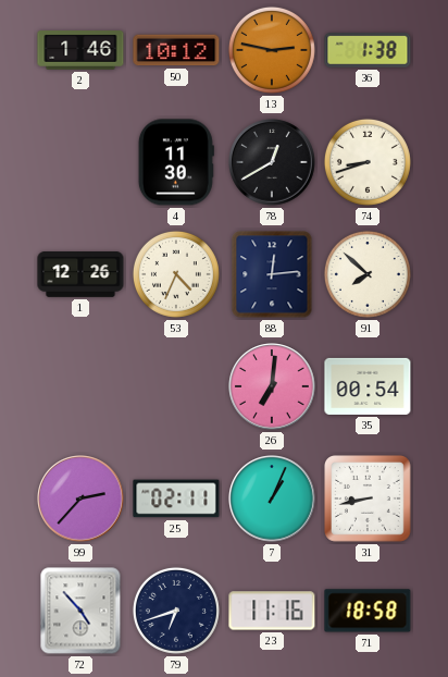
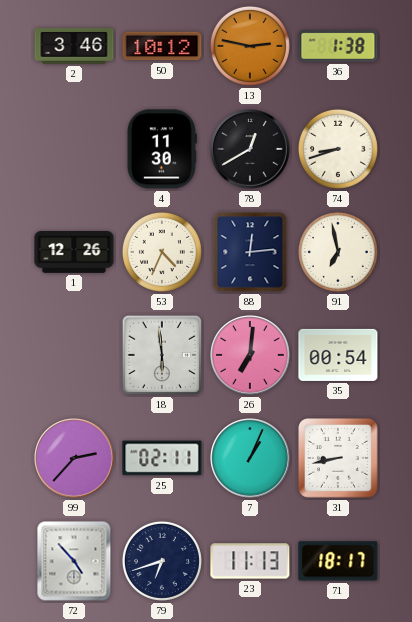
2: 1:46 -> 3:46
91: 7:52 -> 6:58
18: none -> 5:59
23: 11:16 -> 11:13
71: 18:58 -> 18:17
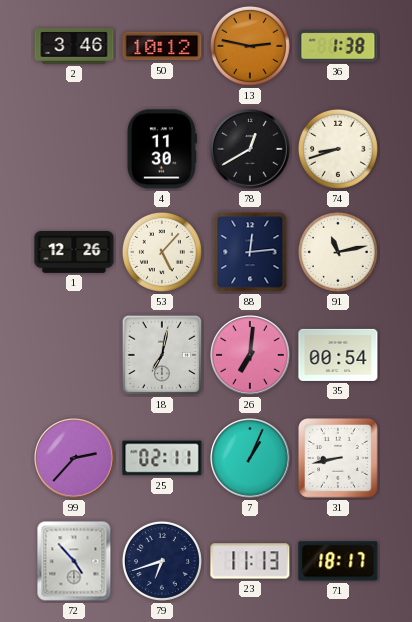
53: 4:34 -> 5:07
91: 6:58 -> 11:13
18: 5:59 -> 7:02
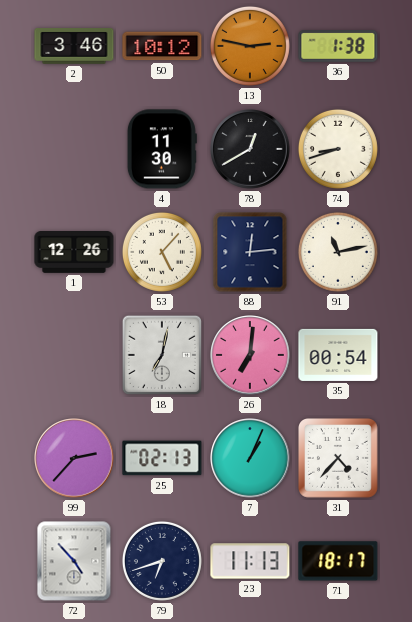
25: 02:11 -> 02:13
31: 8:43 -> 4:37
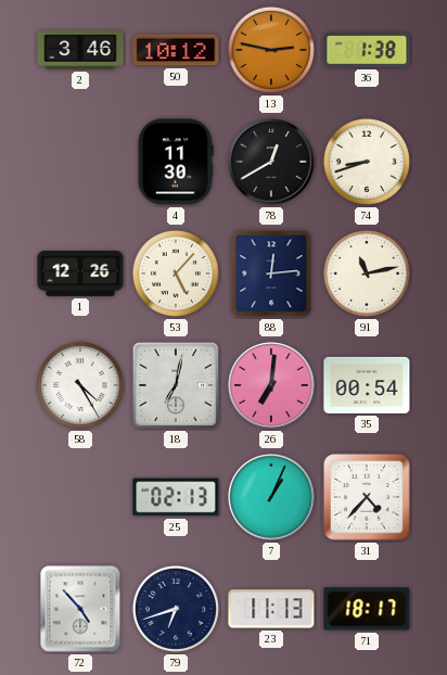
58: none -> 4:25
99: 2:37 -> none
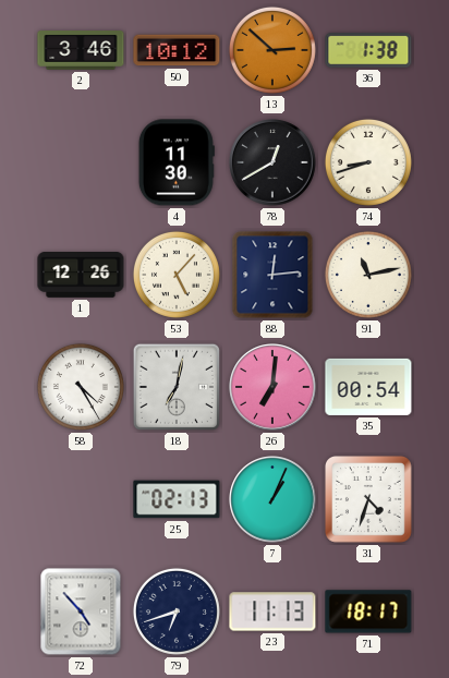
13: 2:47 -> 2:52
31: 4:37 -> 4:33
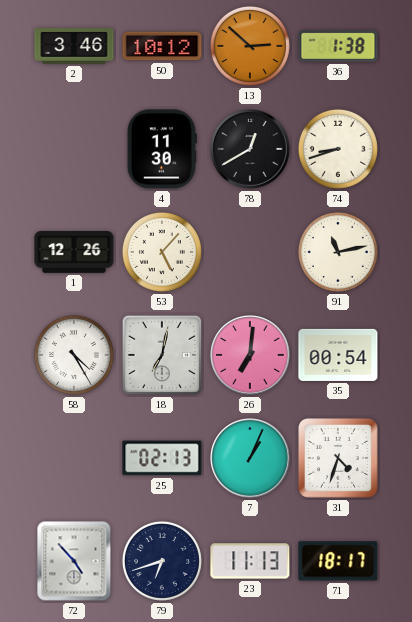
88: 12:14 -> none
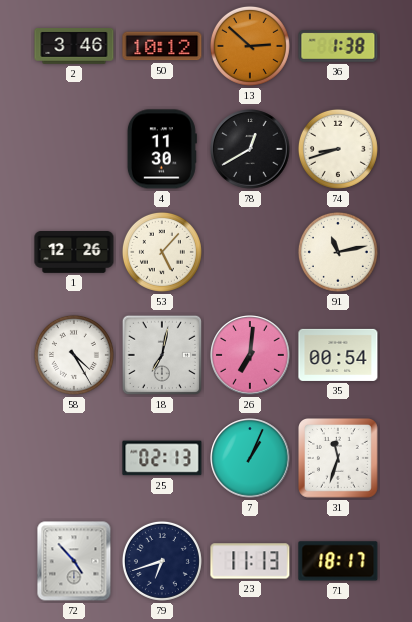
31: 4:33 -> 11:33
